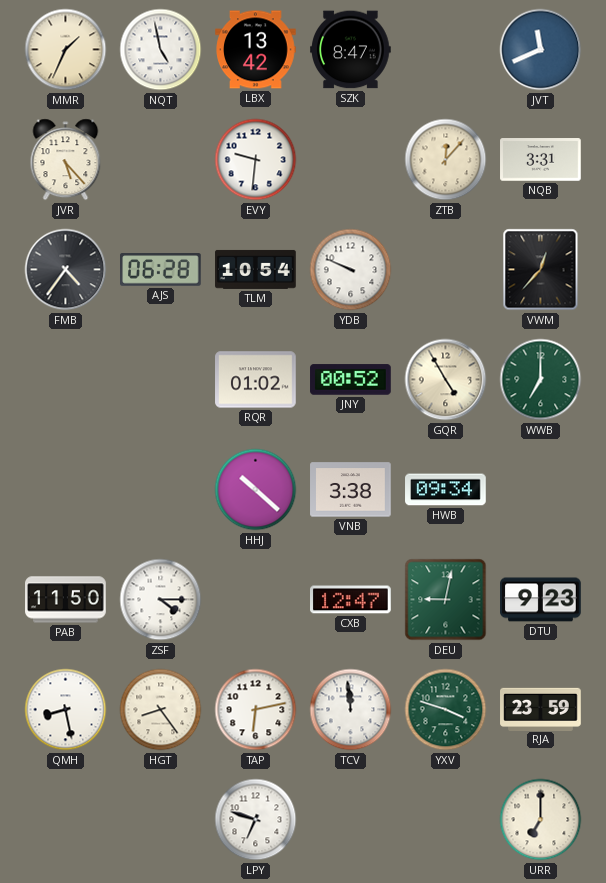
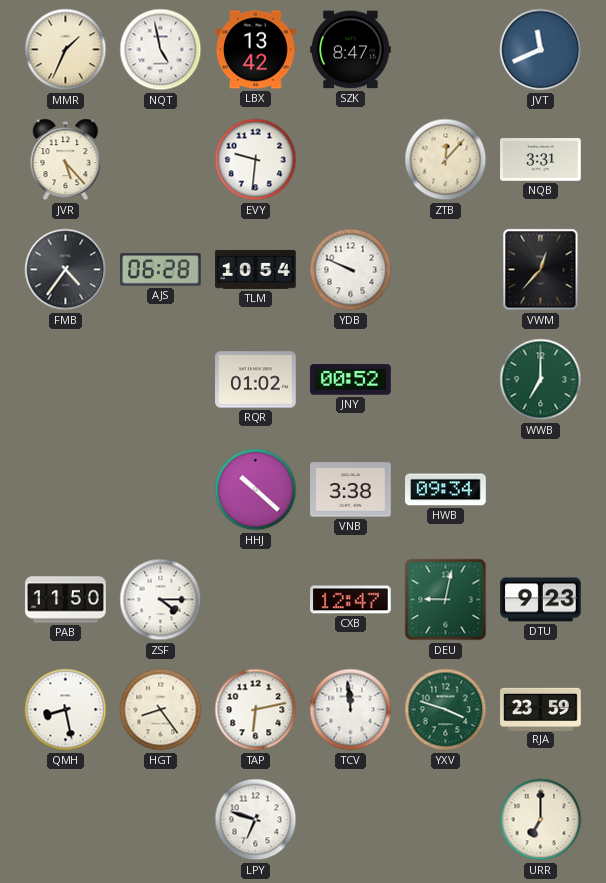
GQR: 4:55 -> none
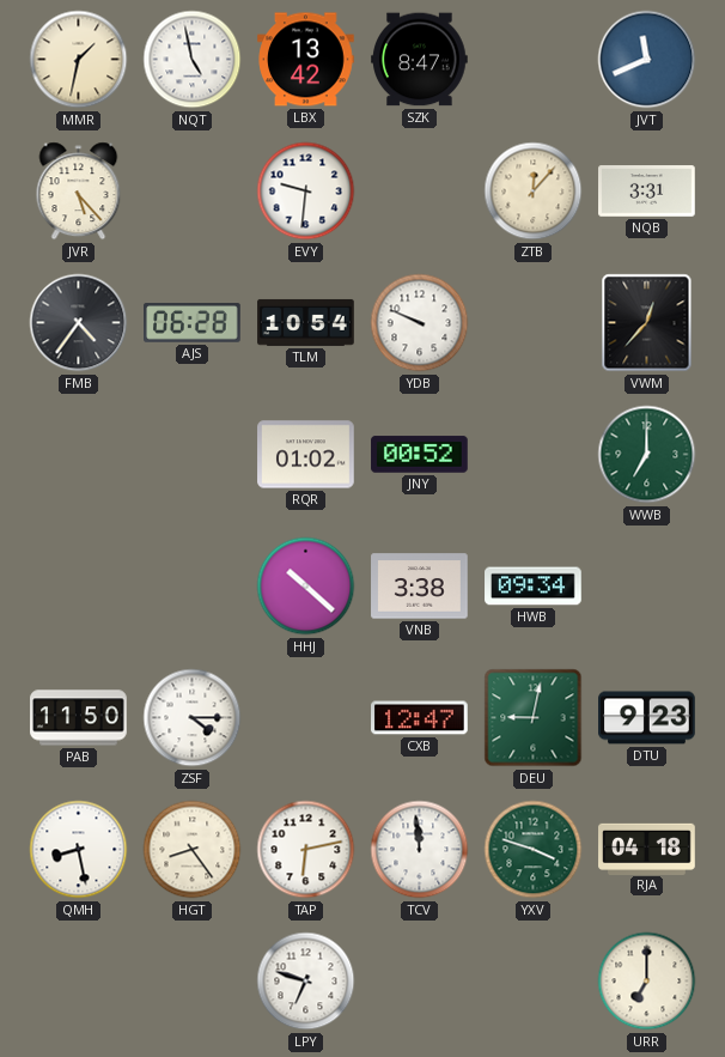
MMR: 1:34 -> 1:32
RJA: 23:59 -> 04:18
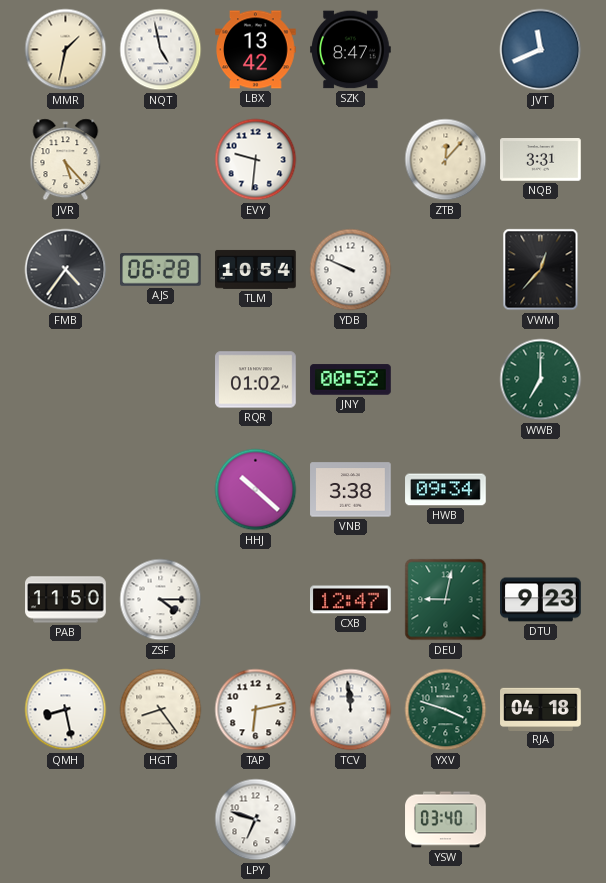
YSW: none -> 03:40
URR: 7:00 -> none
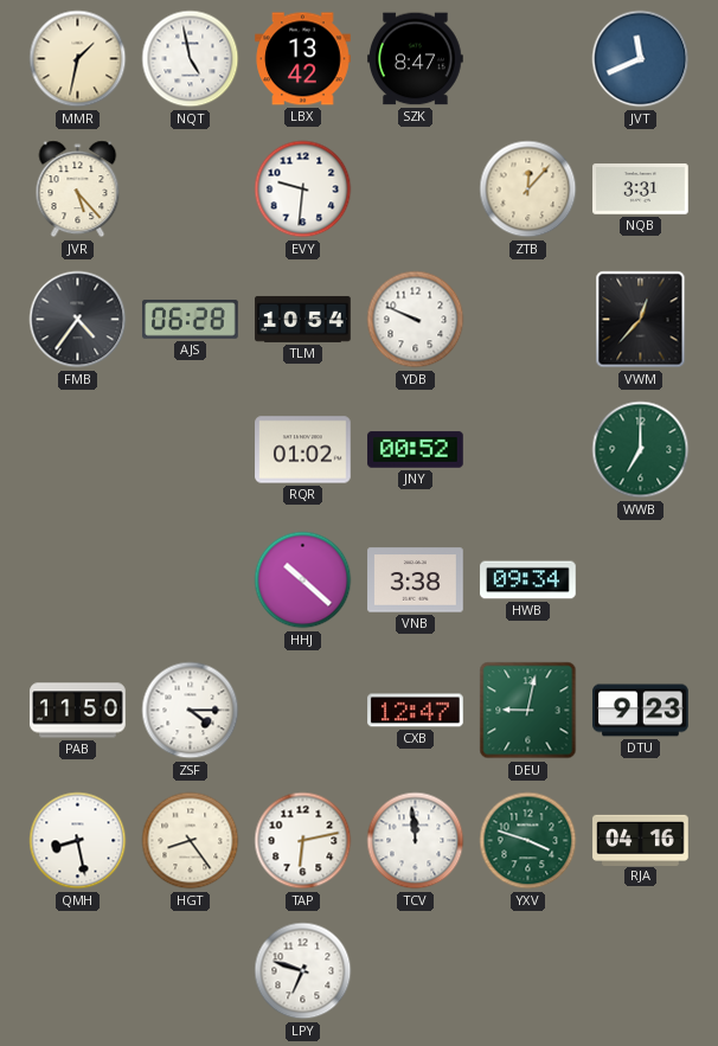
RJA: 04:18 -> 04:16
YSW: 03:40 -> none
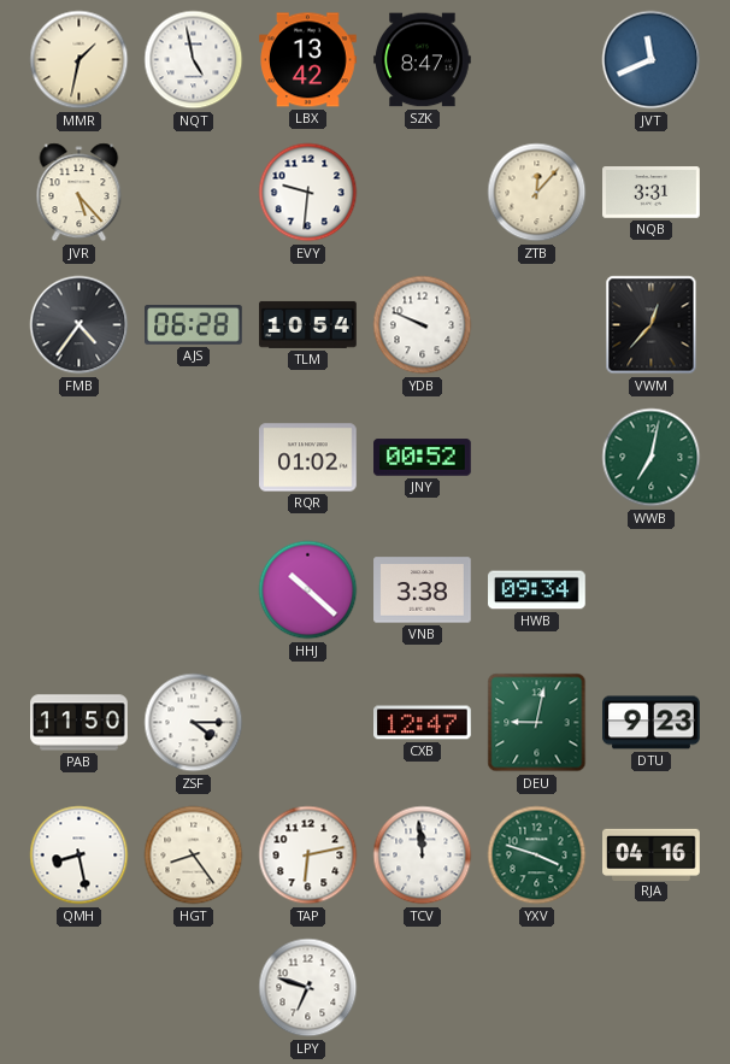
WWB: 7:00 -> 7:02
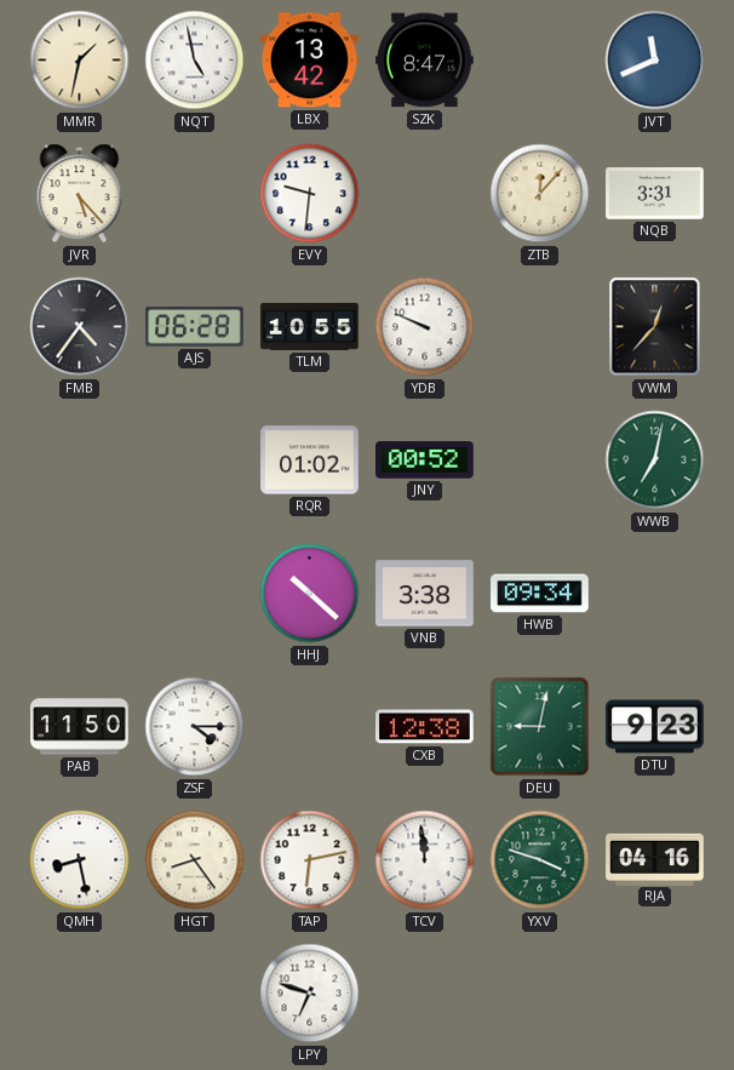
TLM: 10:54 -> 10:55
CXB: 12:47 -> 12:38
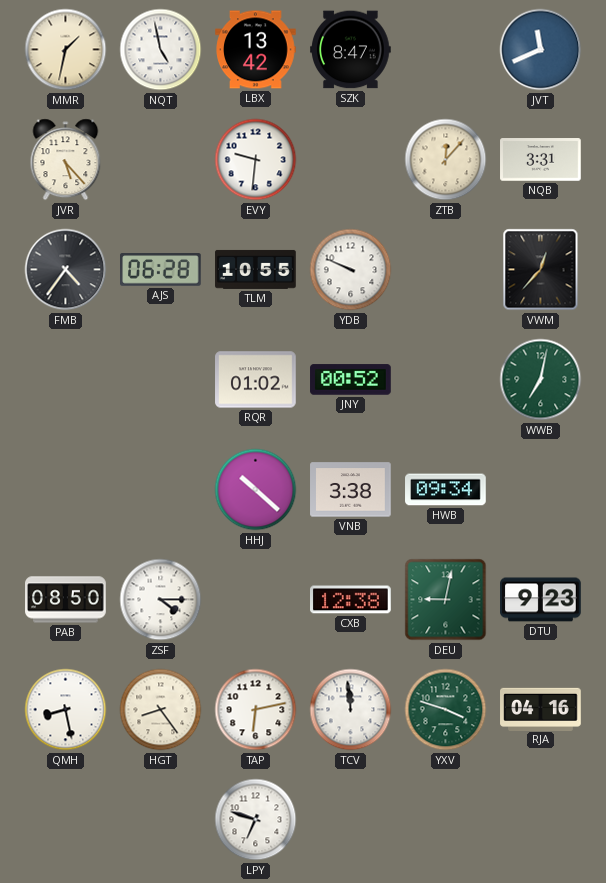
PAB: 11:50 -> 08:50
